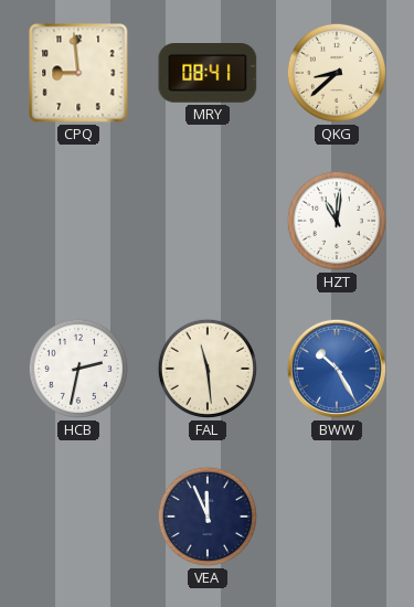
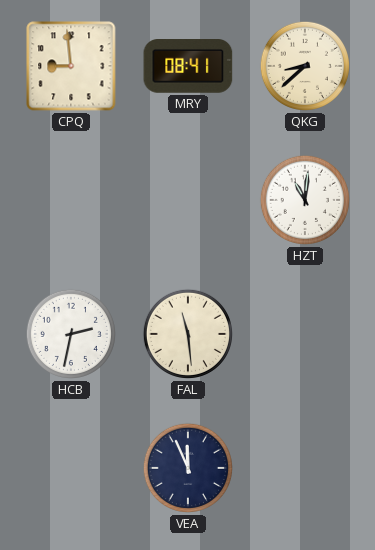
BWW: 10:25 -> none
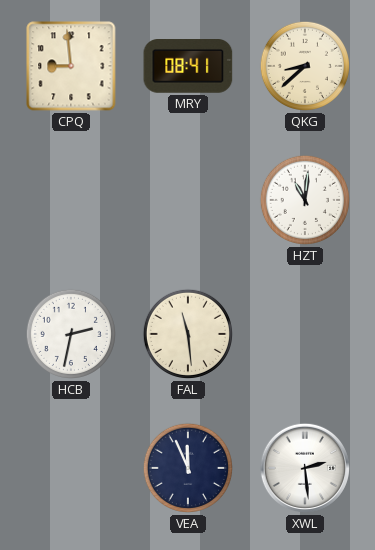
XWL: none -> 2:29
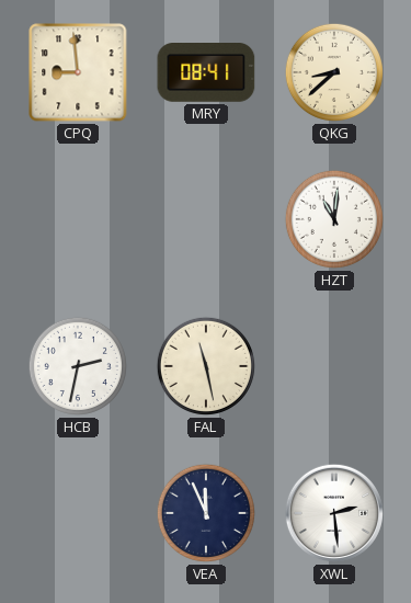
FAL: 11:29 -> 11:28
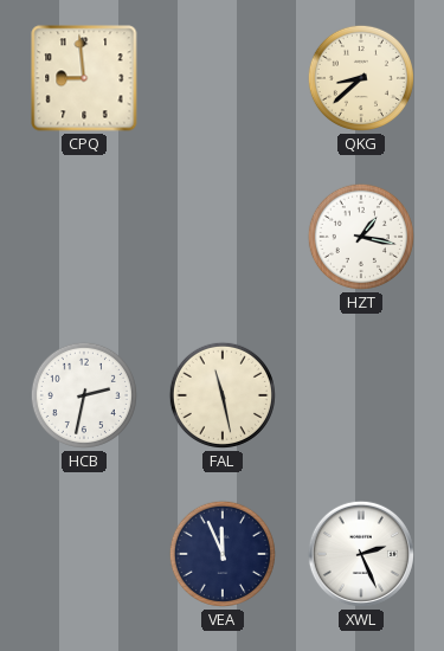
MRY: 08:41 -> none
HZT: 11:01 -> 1:17
XWL: 2:29 -> 2:26
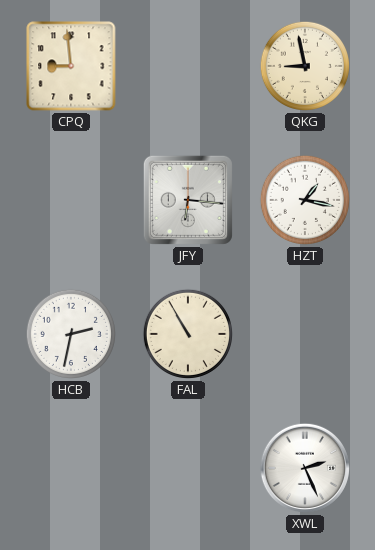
QKG: 8:38 -> 8:58
JFY: none -> 6:16
FAL: 11:28 -> 10:55
VEA: 11:56 -> none
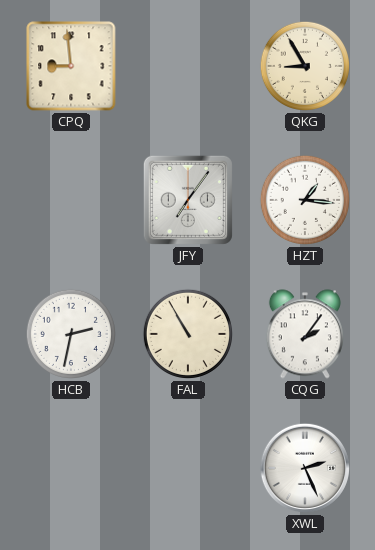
QKG: 8:58 -> 8:55
JFY: 6:16 -> 7:06
HZT: 1:17 -> 1:16
CQG: none -> 2:06
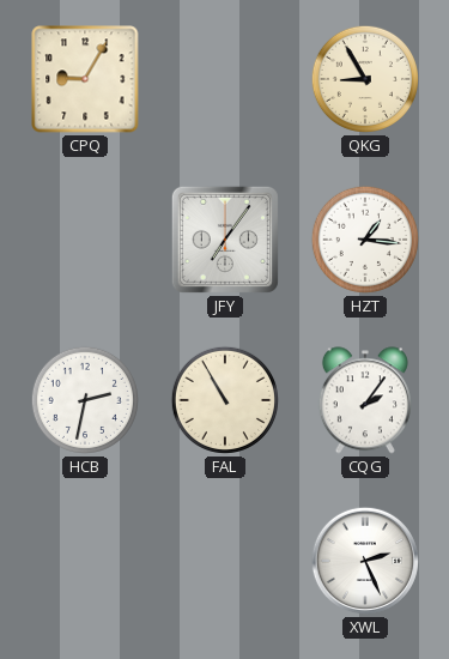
CPQ: 8:59 -> 9:05
